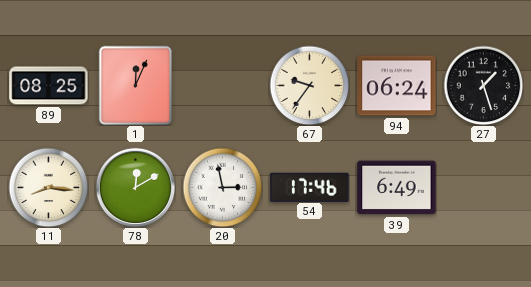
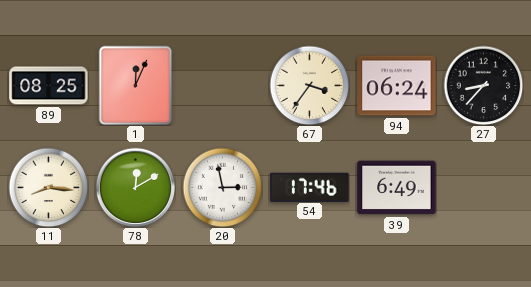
67: 9:36 -> 3:36
27: 1:27 -> 8:37
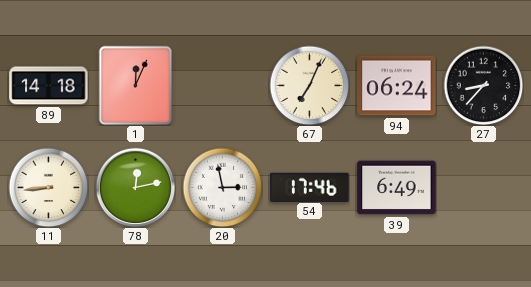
89: 08:25 -> 14:18
67: 3:36 -> 7:04
11: 8:16 -> 8:44
78: 12:10 -> 12:13
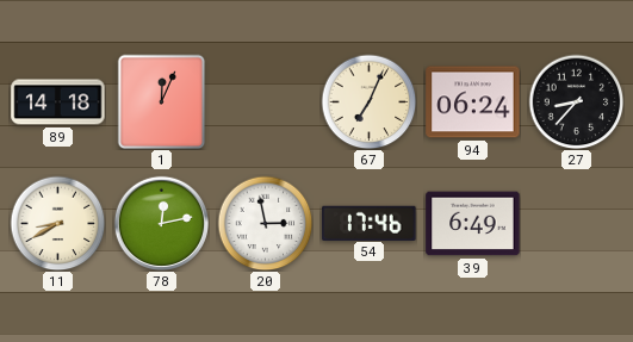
11: 8:44 -> 8:40
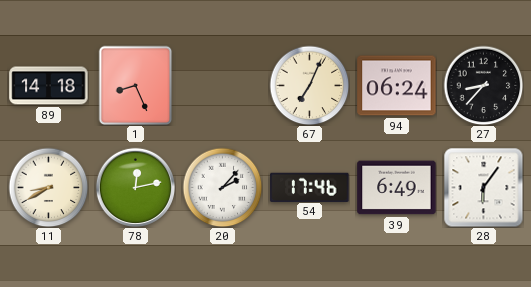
1: 12:04 -> 8:26
20: 2:58 -> 2:07
28: none -> 6:06
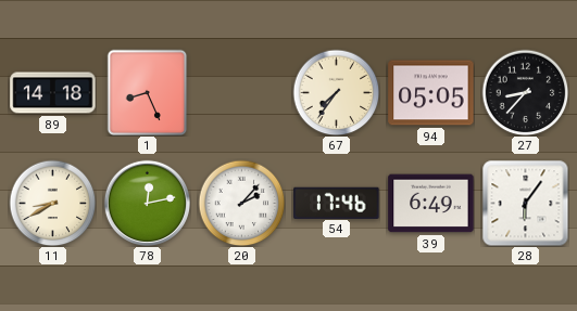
67: 7:04 -> 7:36
94: 06:24 -> 05:05
